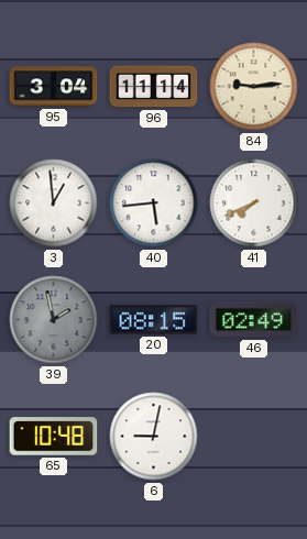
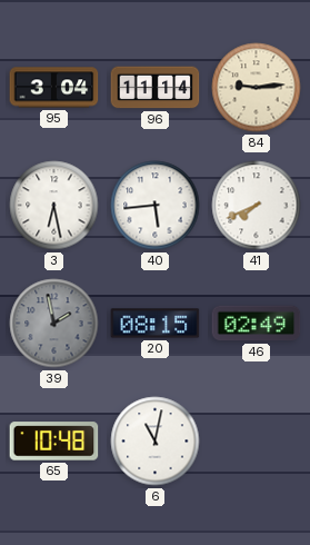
3: 12:59 -> 6:28
6: 9:02 -> 11:02
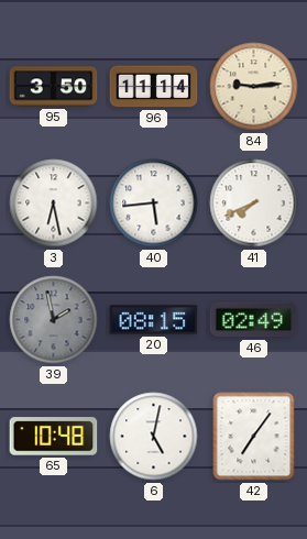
95: 3:04 -> 3:50
6: 11:02 -> 5:02
42: none -> 7:06
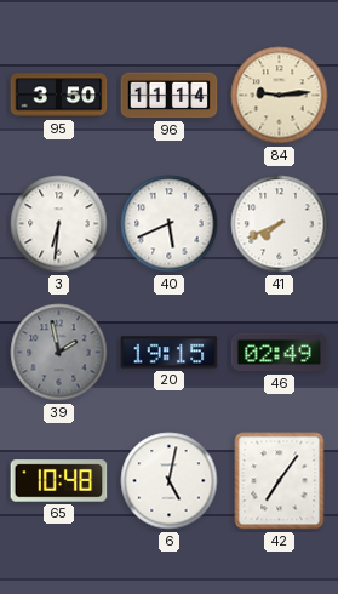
3: 6:28 -> 6:31
40: 5:44 -> 5:41
20: 08:15 -> 19:15
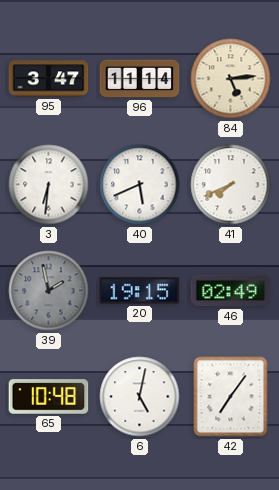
95: 3:50 -> 3:47
84: 9:14 -> 5:14
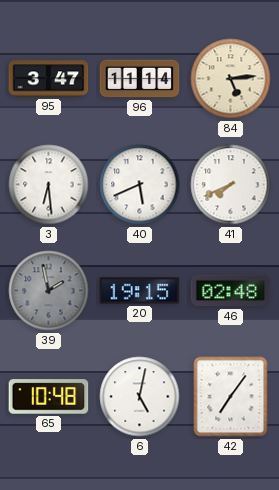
3: 6:31 -> 6:29
46: 02:49 -> 02:48
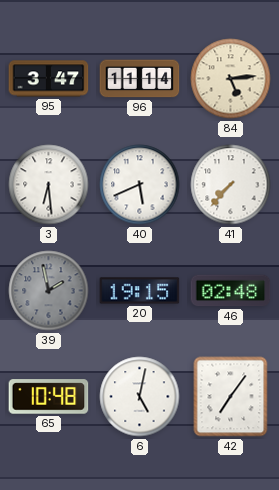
41: 7:41 -> 7:37
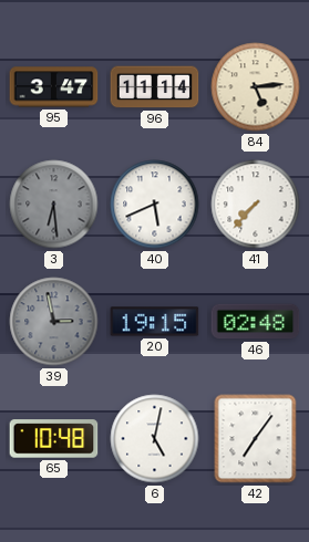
3 dial: white -> grey
39: 1:58 -> 2:58
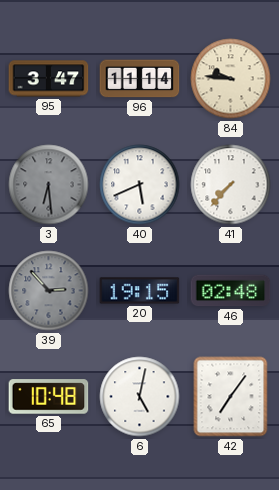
84: 5:14 -> 9:46
39: 2:58 -> 2:53
